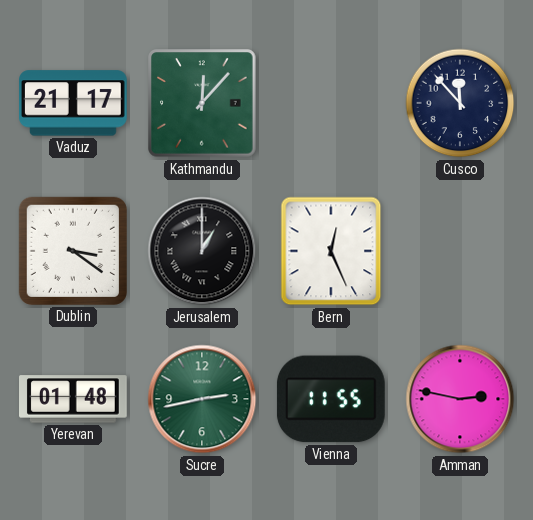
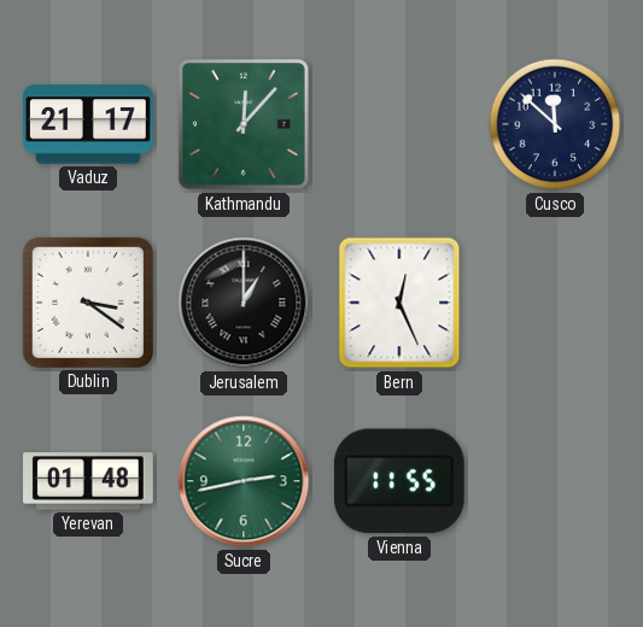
Cusco: 11:53 -> 11:52
Amman: 2:47 -> none
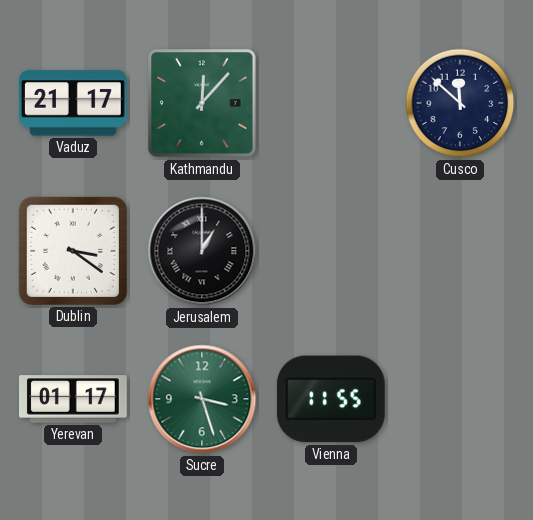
Bern: 12:26 -> none
Yerevan: 01:48 -> 01:17
Sucre: 2:43 -> 3:27
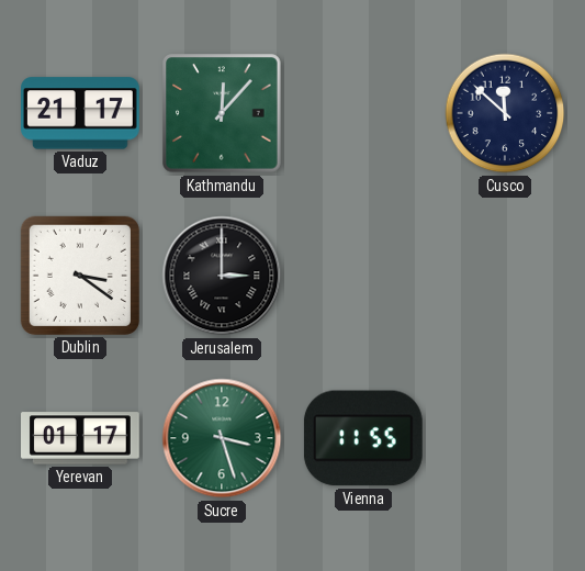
Jerusalem: 1:00 -> 3:00
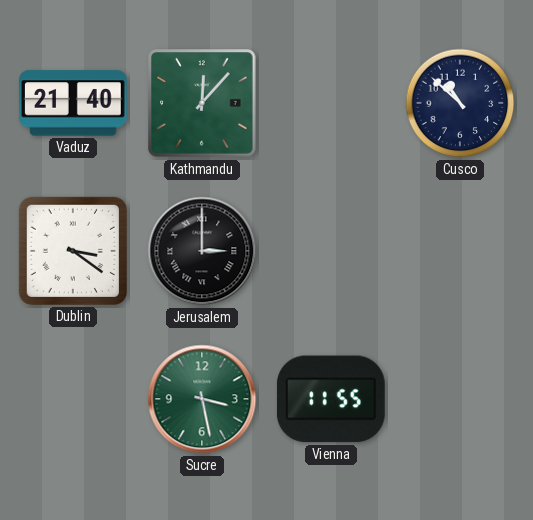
Vaduz: 21:17 -> 21:40
Cusco: 11:52 -> 10:52
Yerevan: 01:17 -> none
Sucre: 3:27 -> 3:28
